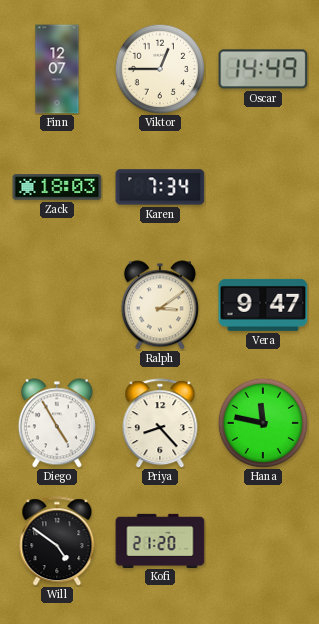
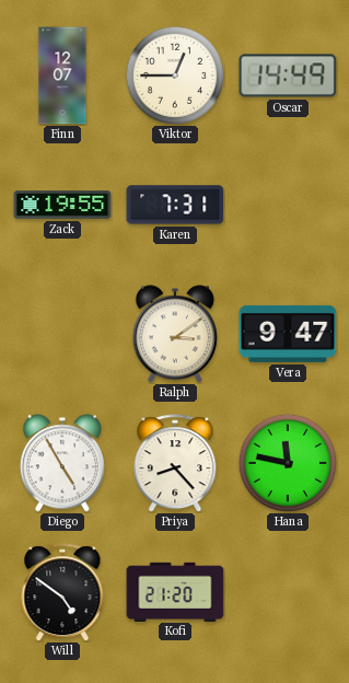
Zack: 18:03 -> 19:55
Karen: 7:34 -> 7:31
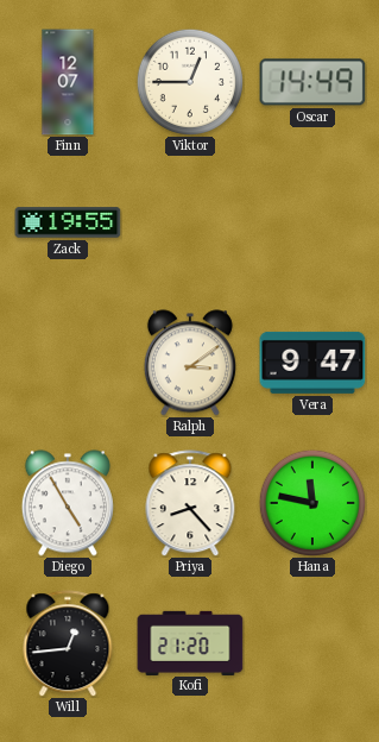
Karen: 7:31 -> none
Will: 4:51 -> 12:44
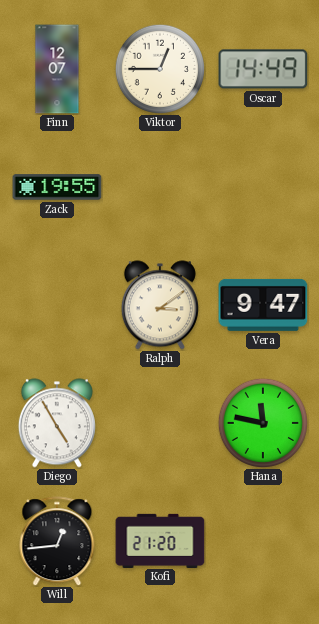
Priya: 8:23 -> none
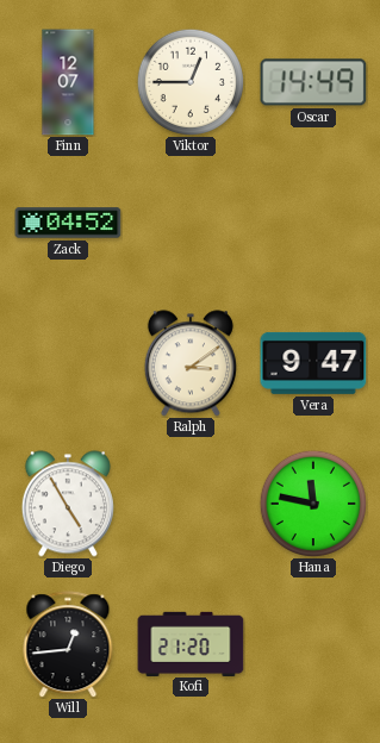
Zack: 19:55 -> 04:52
